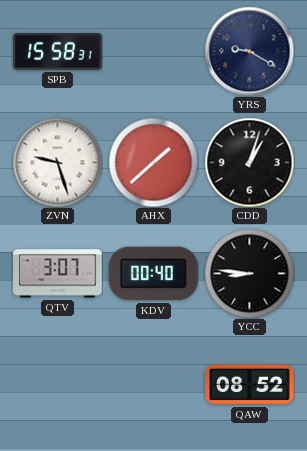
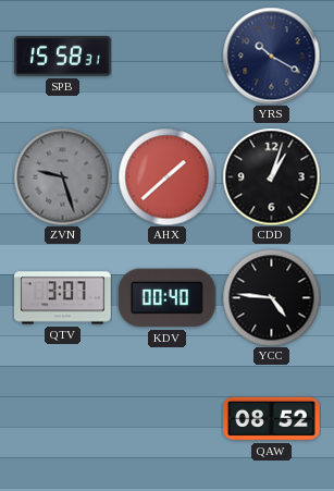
YRS: 9:20 -> 10:20
ZVN dial: white -> grey
YCC: 8:46 -> 4:46
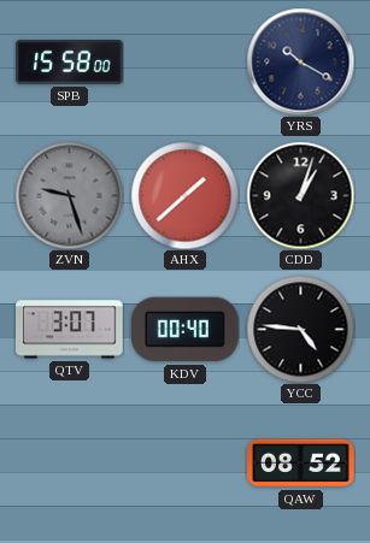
SPB: 15:58:31 -> 15:58:00
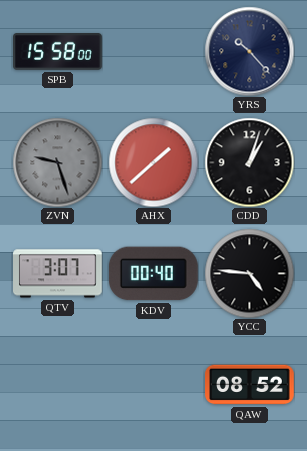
YRS: 10:20 -> 10:23
